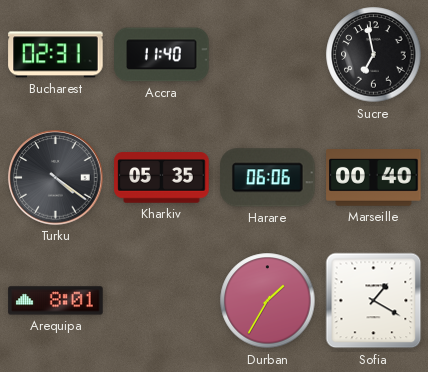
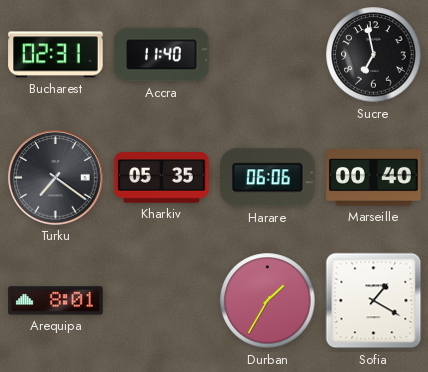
Turku: 4:21 -> 7:21
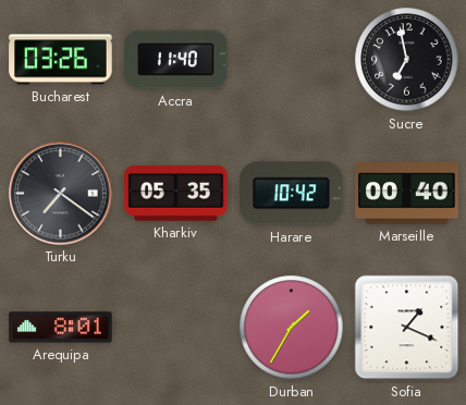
Bucharest: 02:31 -> 03:26
Harare: 06:06 -> 10:42
Sofia: 1:20 -> 1:19
